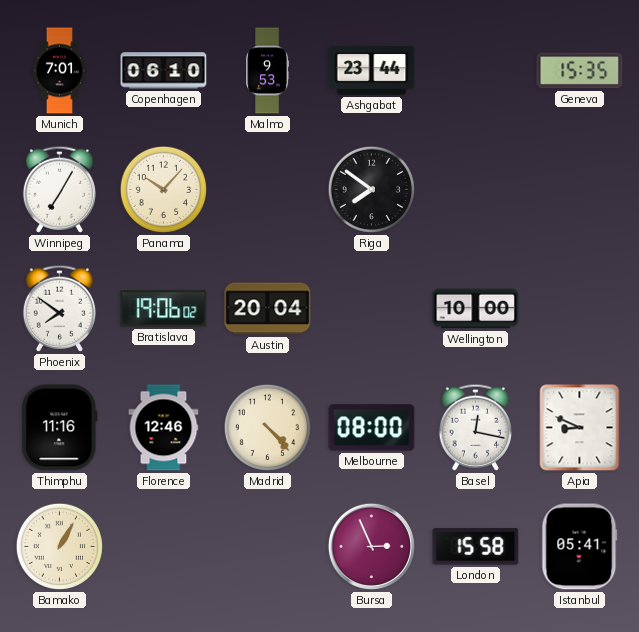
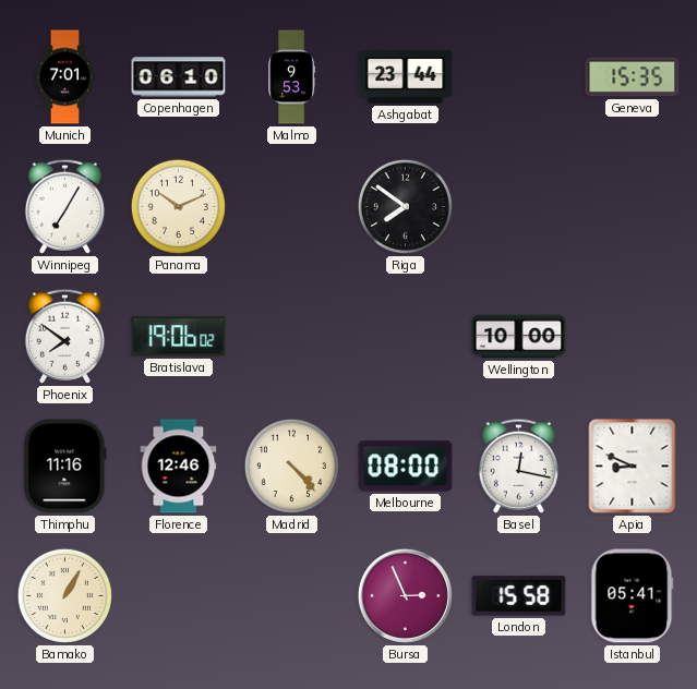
Panama: 10:07 -> 10:11
Austin: 20:04 -> none
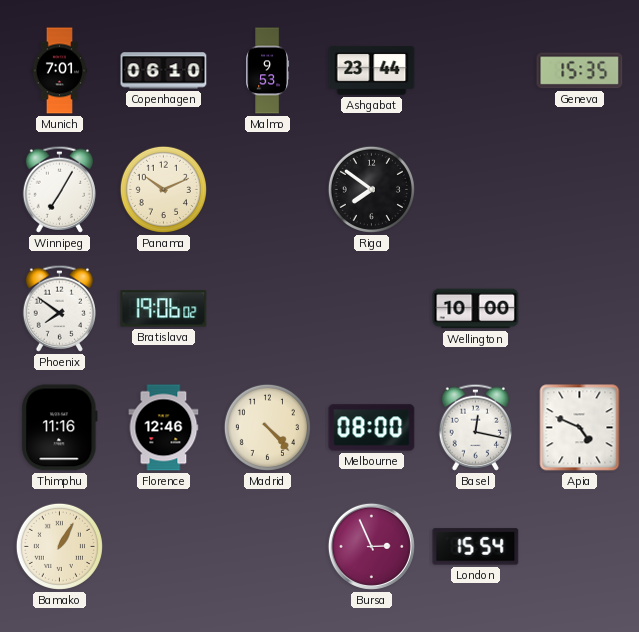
Apia: 8:49 -> 4:49
London: 15:58 -> 15:54
Istanbul: 05:41 -> none
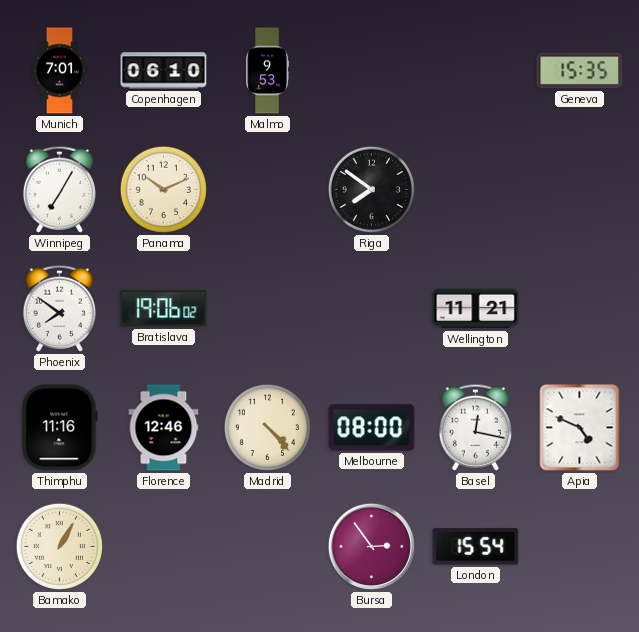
Ashgabat: 23:44 -> none
Wellington: 10:00 -> 11:21
Bursa: 2:56 -> 2:54
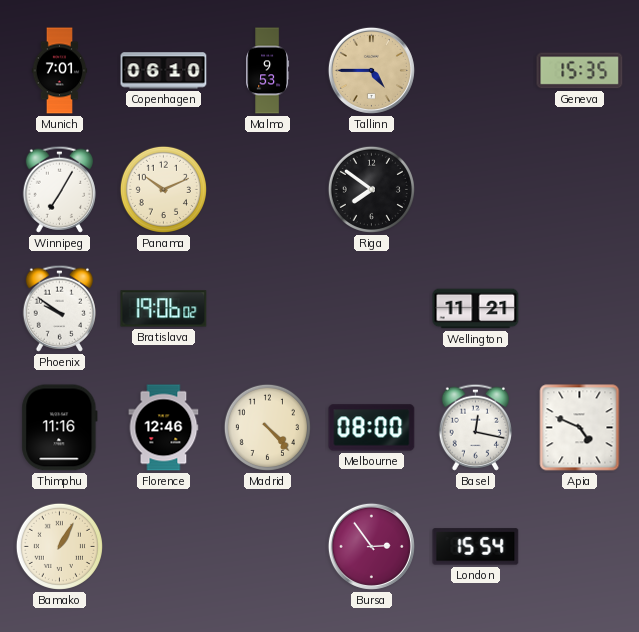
Tallinn: none -> 4:45
Phoenix: 7:51 -> 9:51
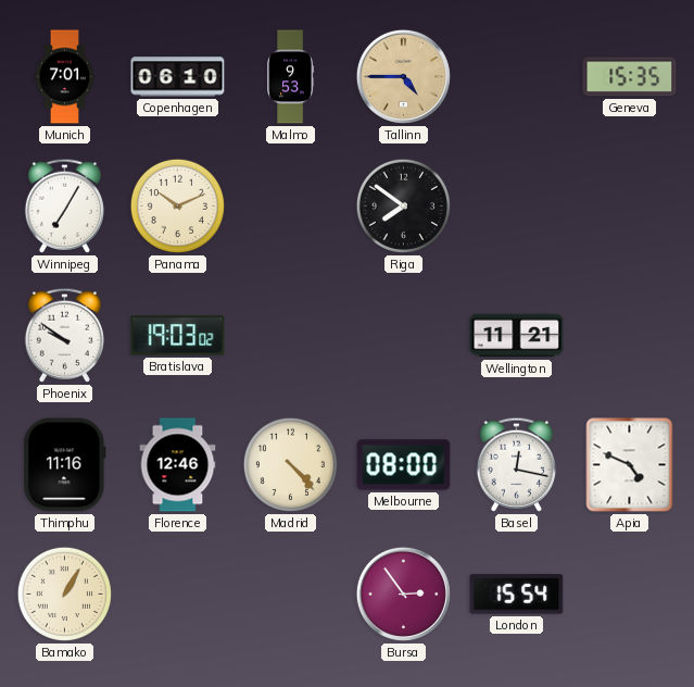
Bratislava: 19:06 -> 19:03
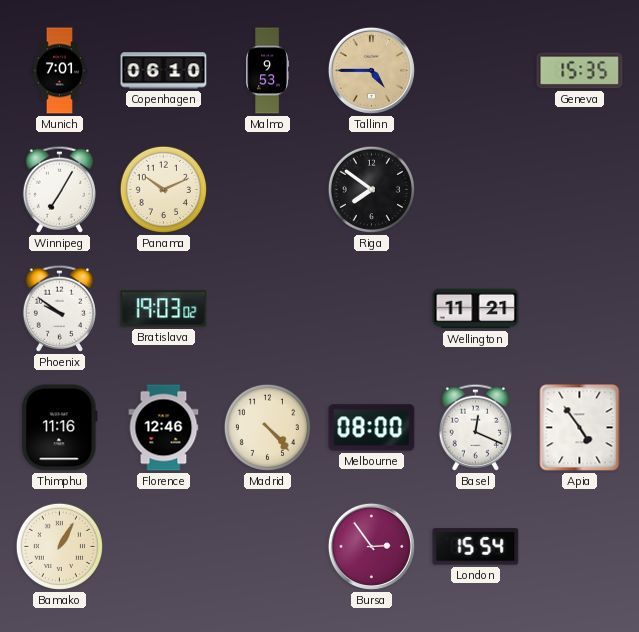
Basel: 12:17 -> 12:19
Apia: 4:49 -> 4:54
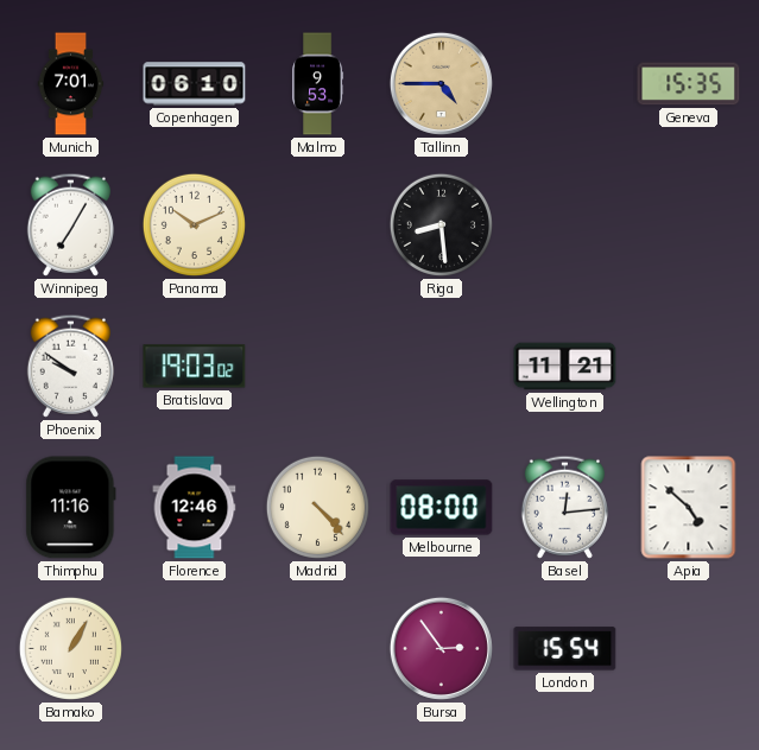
Riga: 7:51 -> 8:29
Basel: 12:19 -> 12:14
Apia: 4:54 -> 4:52
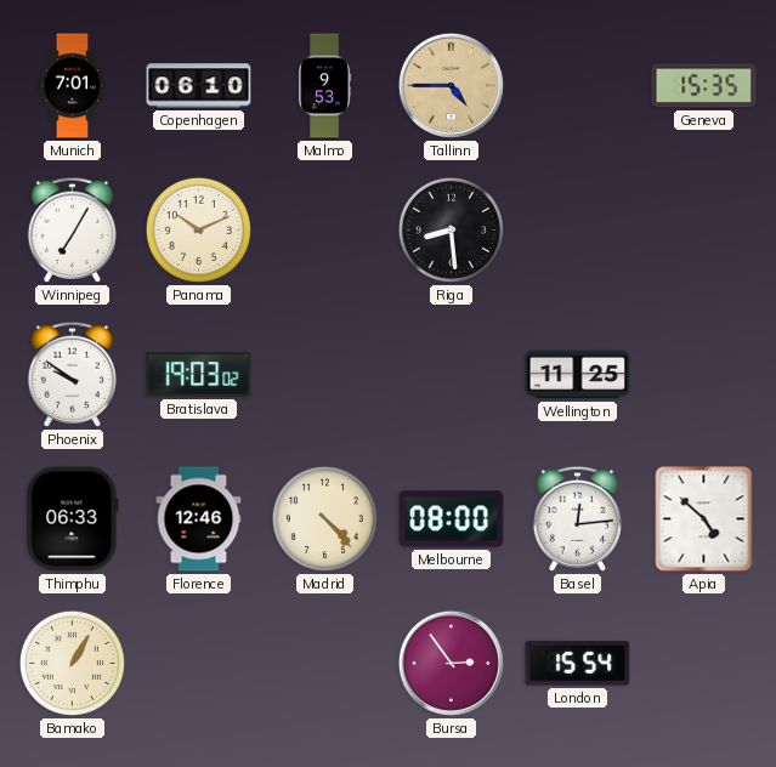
Wellington: 11:21 -> 11:25
Thimphu: 11:16 -> 06:33
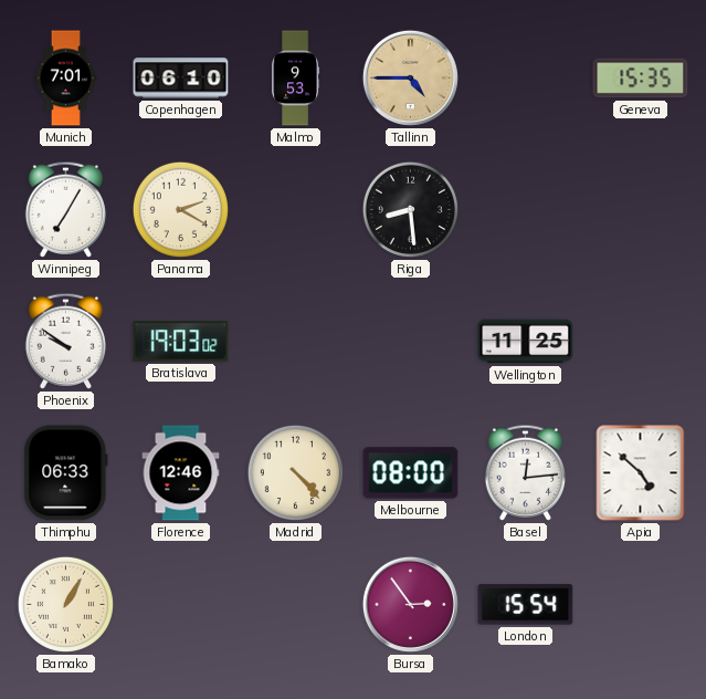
Panama: 10:11 -> 2:20
